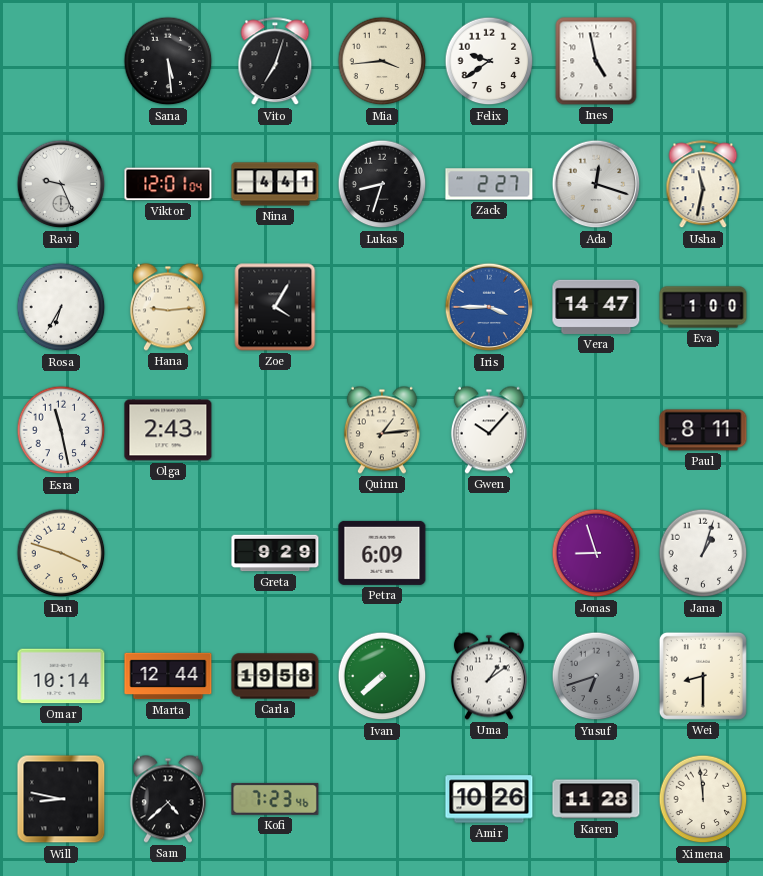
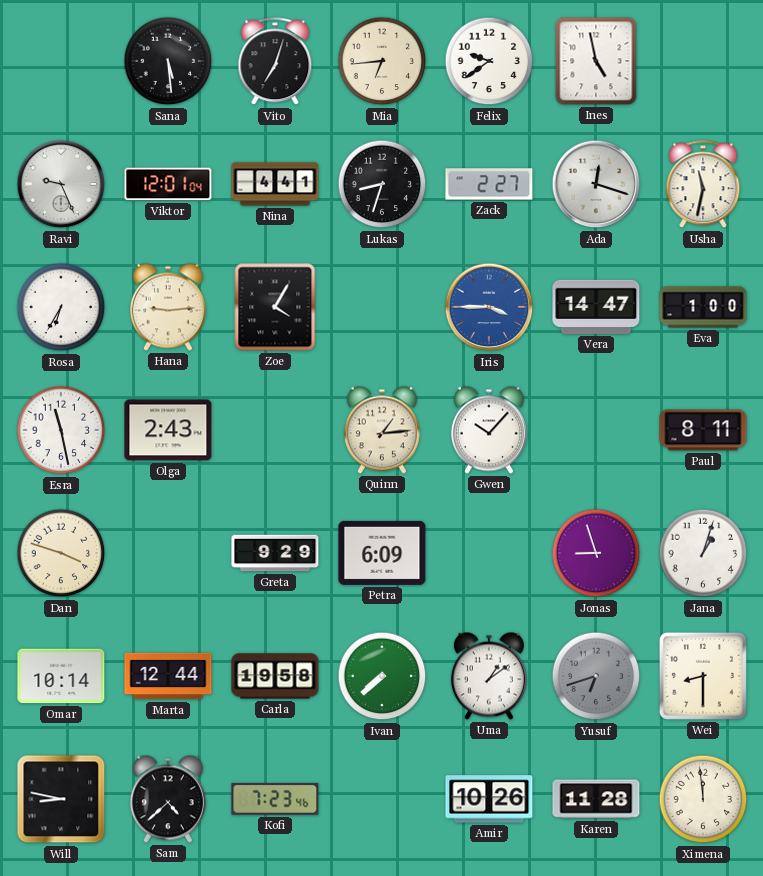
Mia: 3:44 -> 6:44
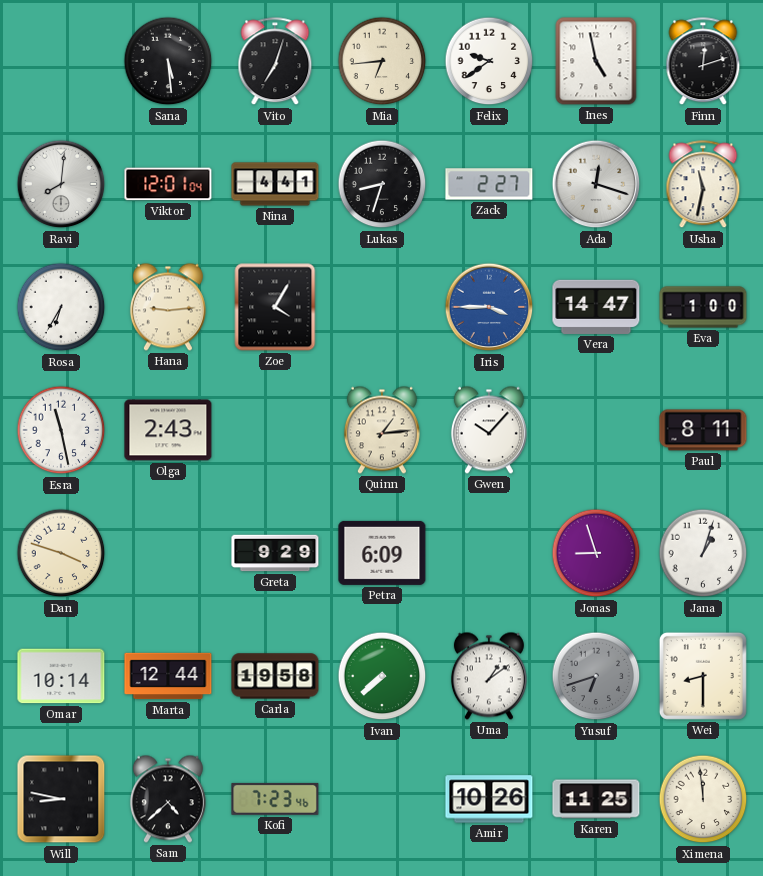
Finn: none -> 12:12
Ravi: 9:26 -> 8:01
Karen: 11:28 -> 11:25
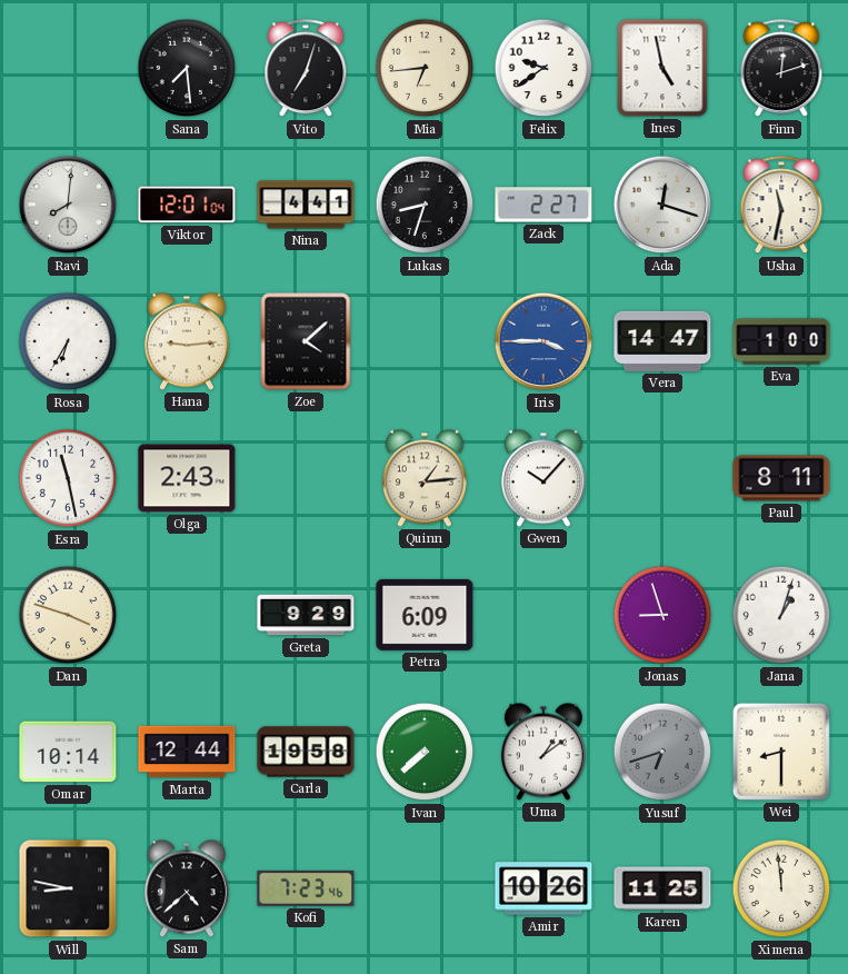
Sana: 5:29 -> 7:29
Zoe: 4:05 -> 4:08
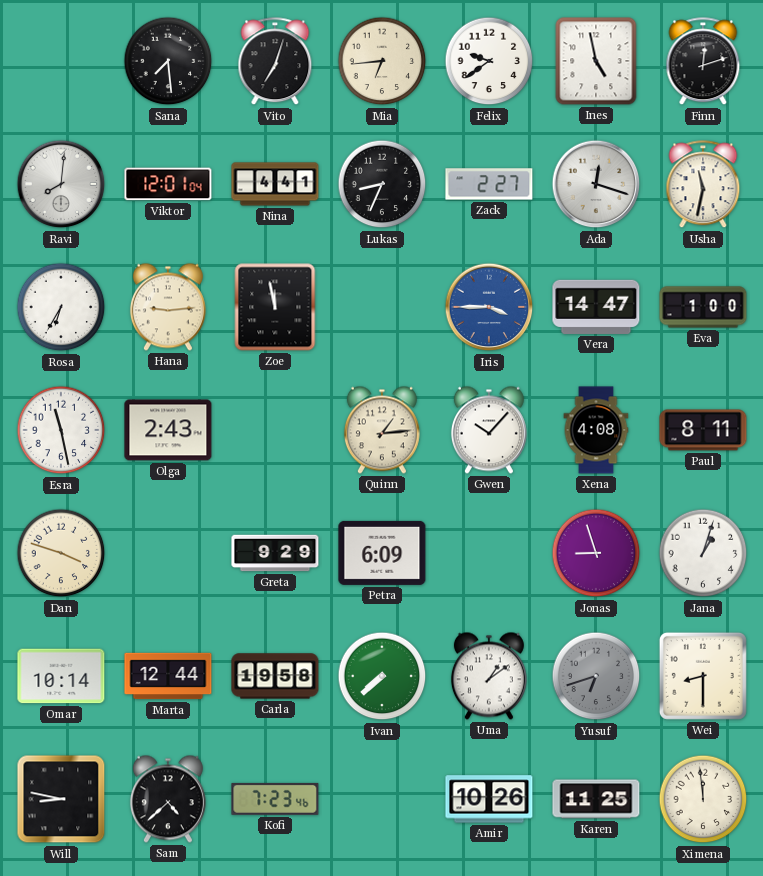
Lukas: 8:33 -> 8:34
Zoe: 4:08 -> 11:58
Xena: none -> 4:08
